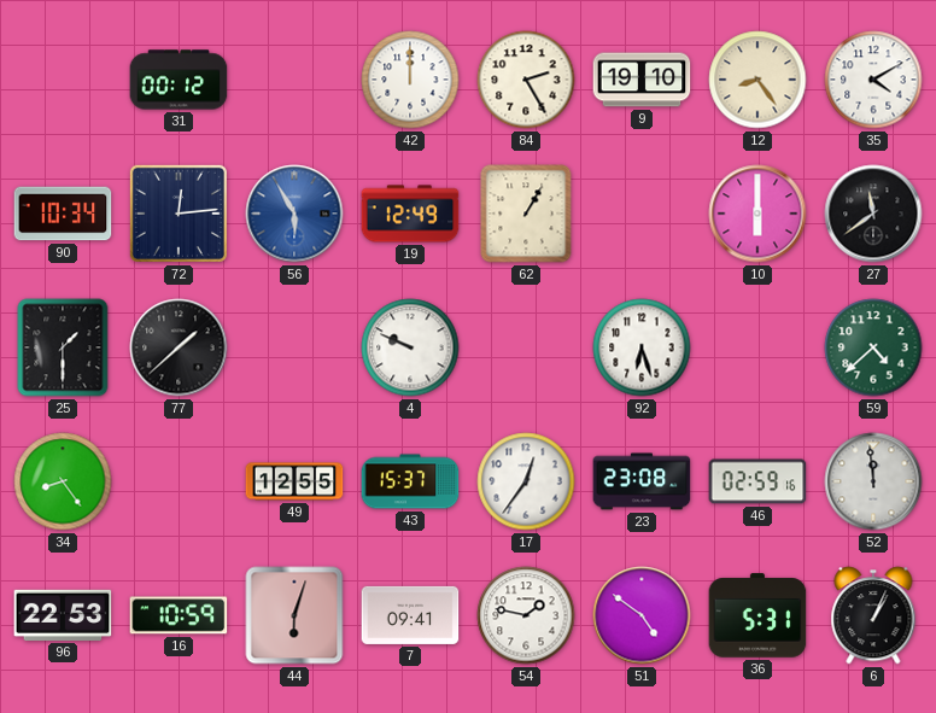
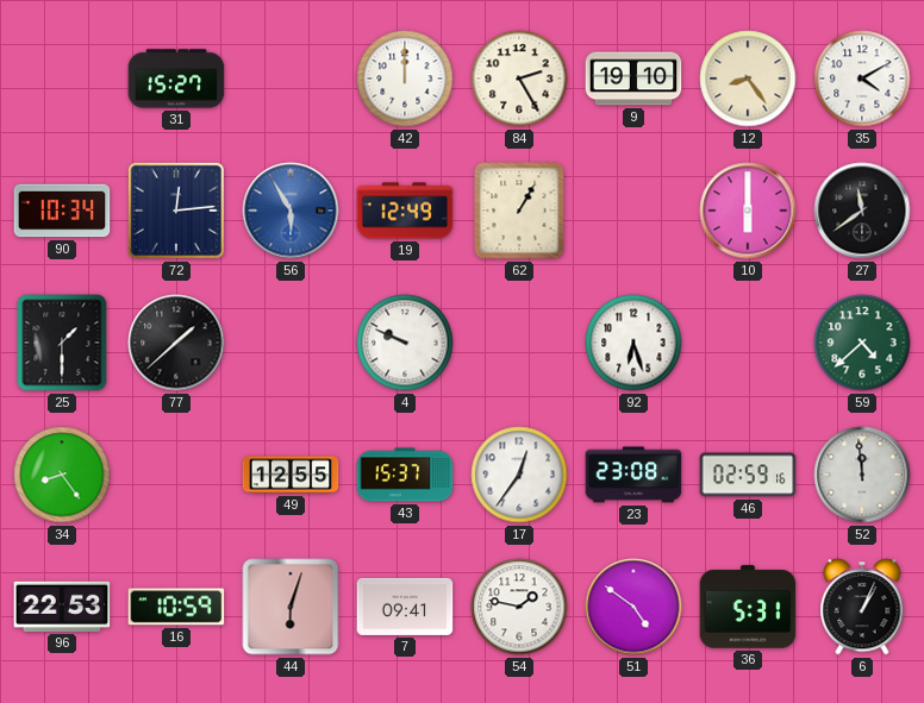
31: 00:12 -> 15:27
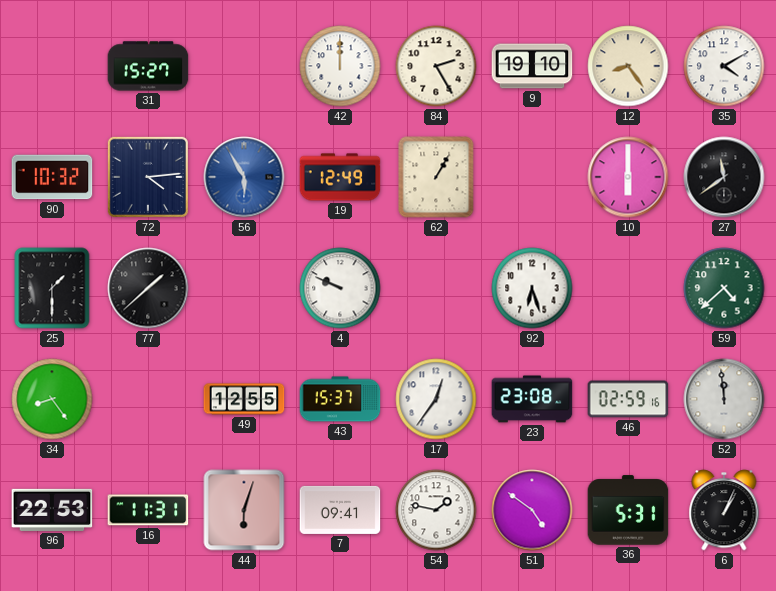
90: 10:34 -> 10:32
72: 12:14 -> 4:14
16: 10:59 -> 11:31
